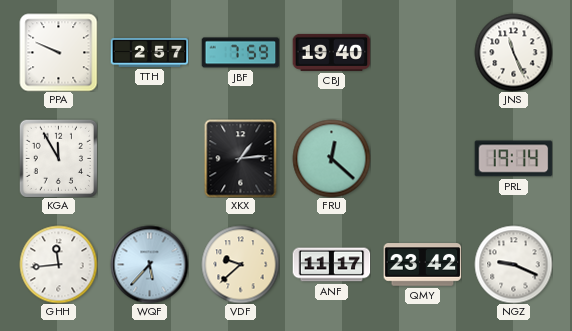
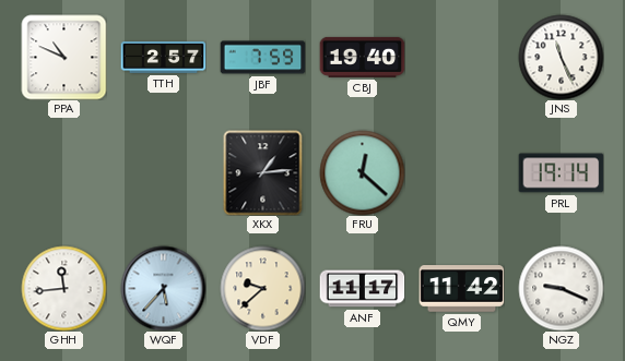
PPA: 9:49 -> 10:49
KGA: 11:55 -> none
QMY: 23:42 -> 11:42
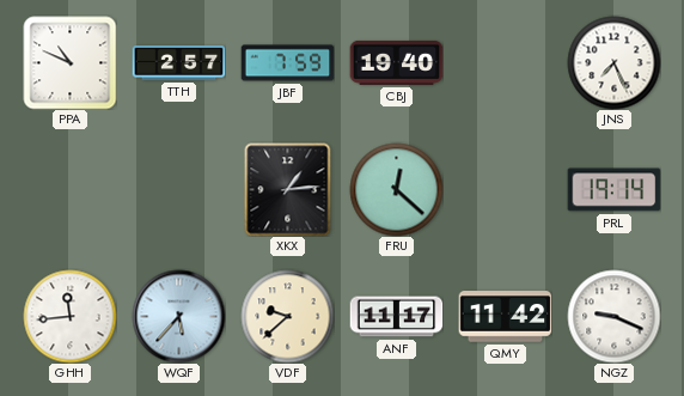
JNS: 11:26 -> 7:26
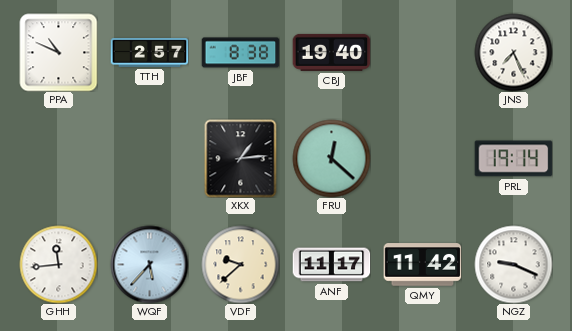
JBF: 7:59 -> 8:38
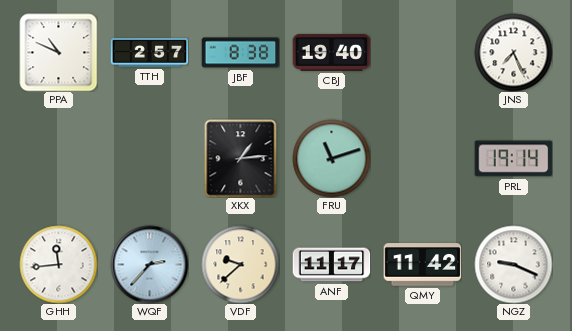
FRU: 12:22 -> 11:12
WQF: 5:37 -> 2:37
